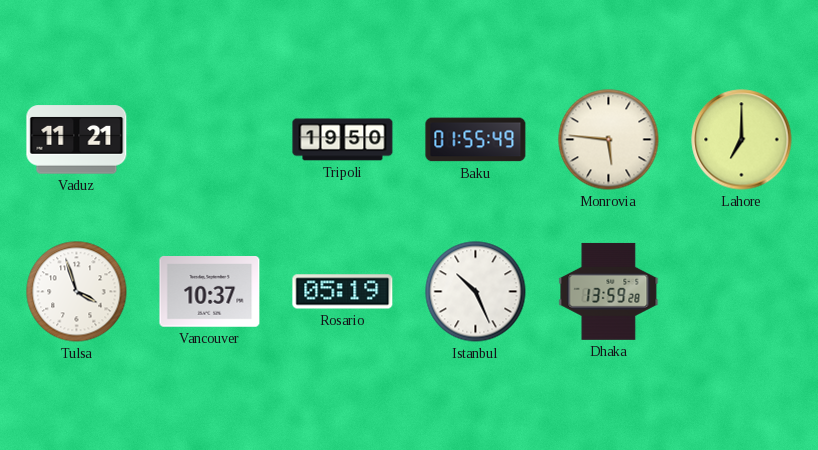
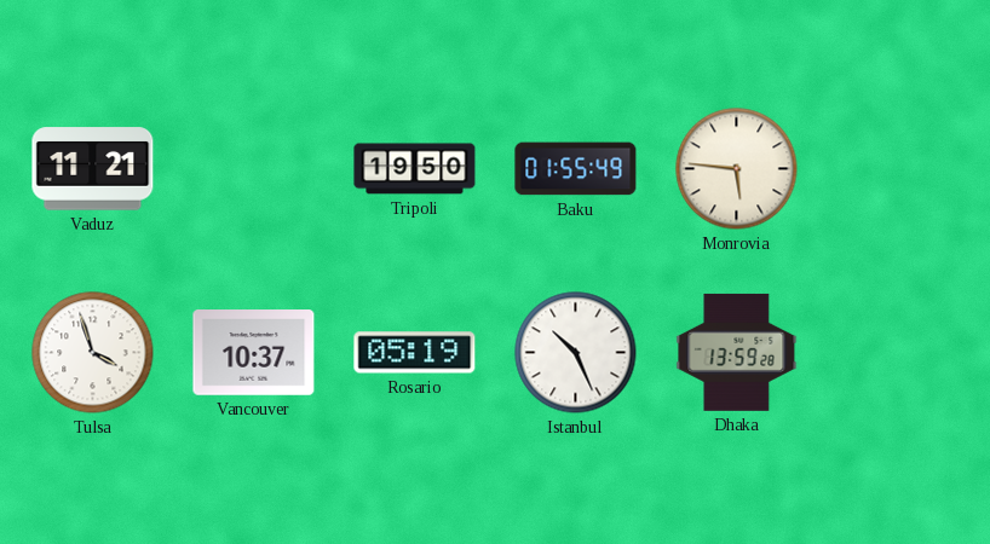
Lahore: 7:00 -> none
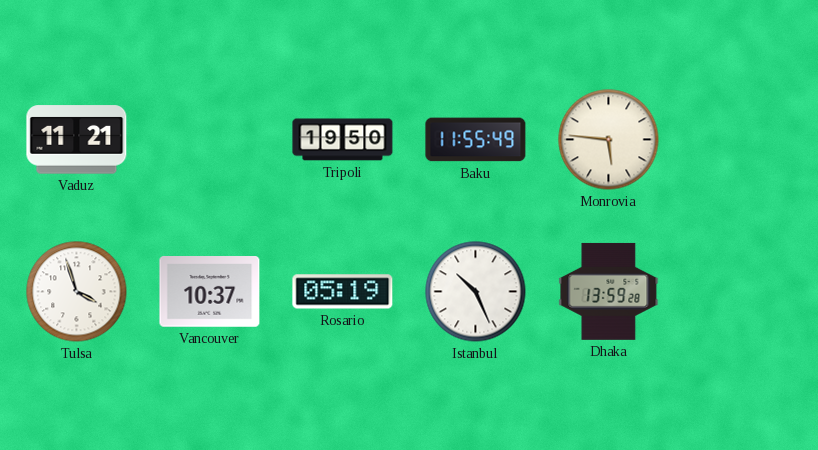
Baku: 01:55 -> 11:55
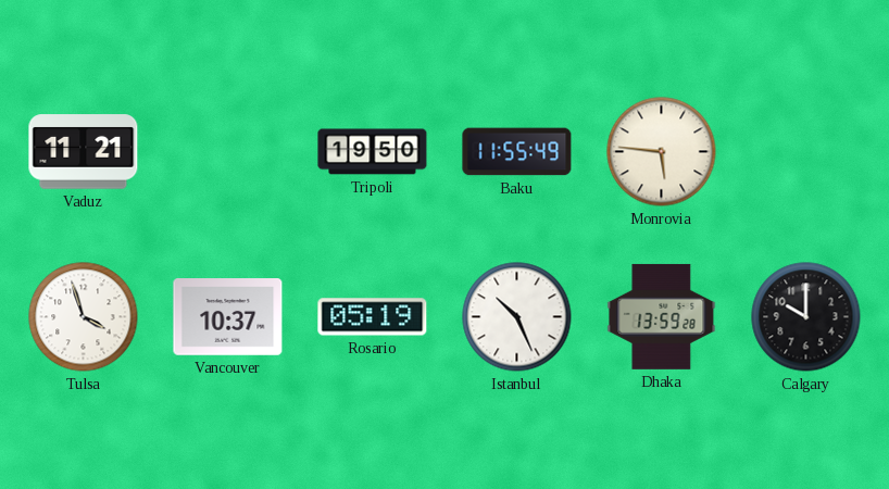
Calgary: none -> 10:00
